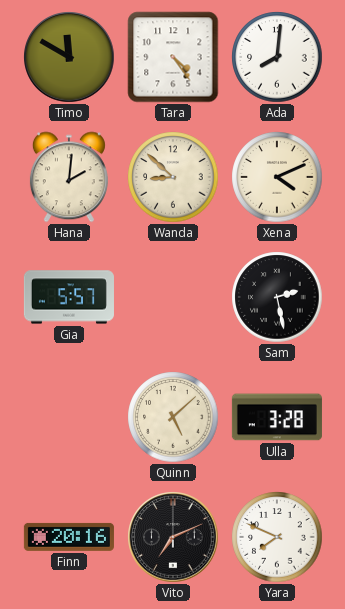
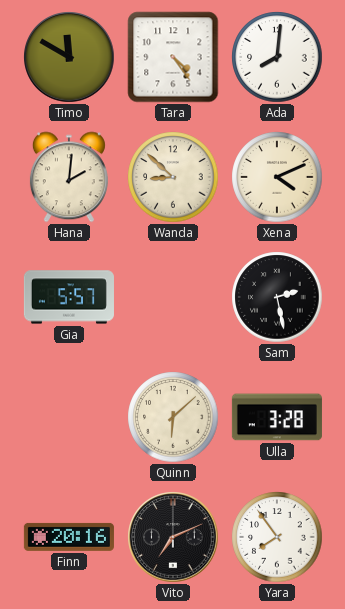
Quinn: 5:08 -> 6:08
Yara: 7:49 -> 7:54
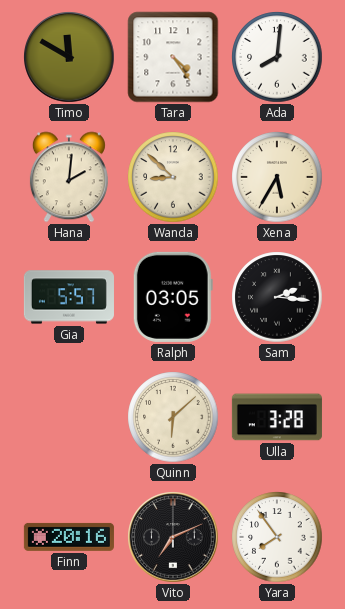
Xena: 4:11 -> 5:35
Ralph: none -> 03:05
Sam: 2:28 -> 2:16
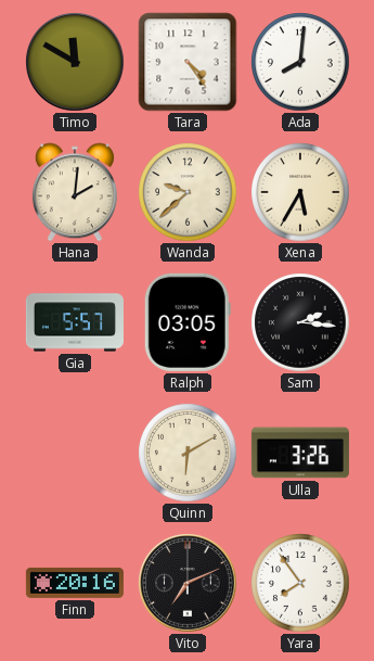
Wanda: 8:52 -> 9:38
Quinn: 6:08 -> 6:10
Ulla: 3:28 -> 3:26
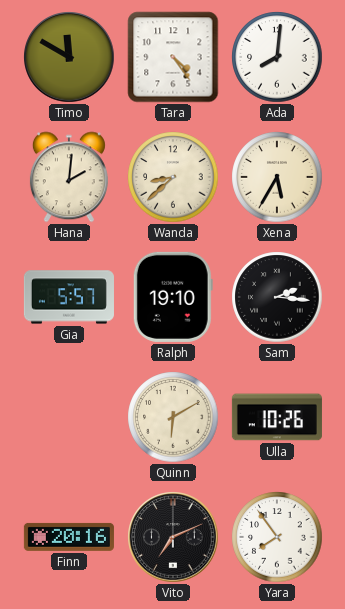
Wanda: 9:38 -> 8:38
Ralph: 03:05 -> 19:10
Ulla: 3:26 -> 10:26
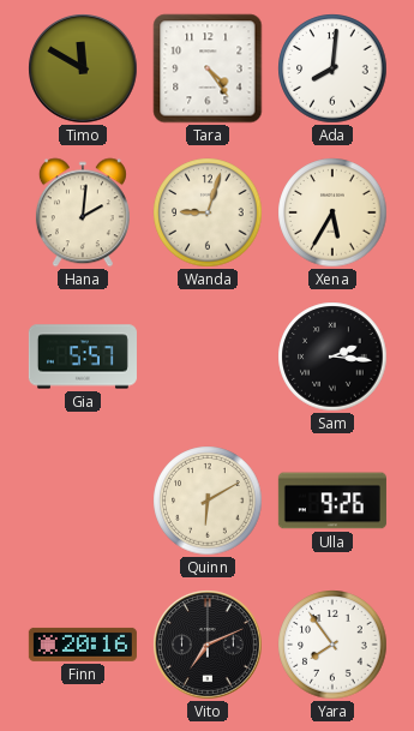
Wanda: 8:38 -> 9:03
Ralph: 19:10 -> none
Ulla: 10:26 -> 9:26
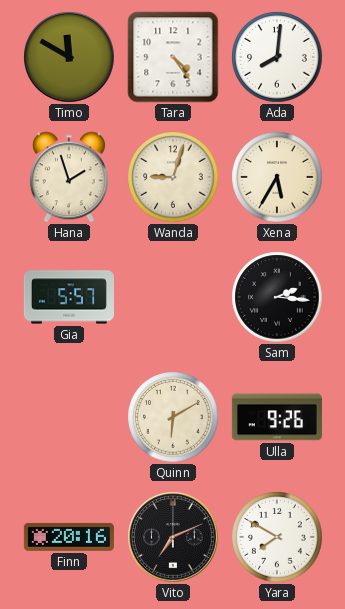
Hana: 2:01 -> 1:57
Yara: 7:54 -> 7:50
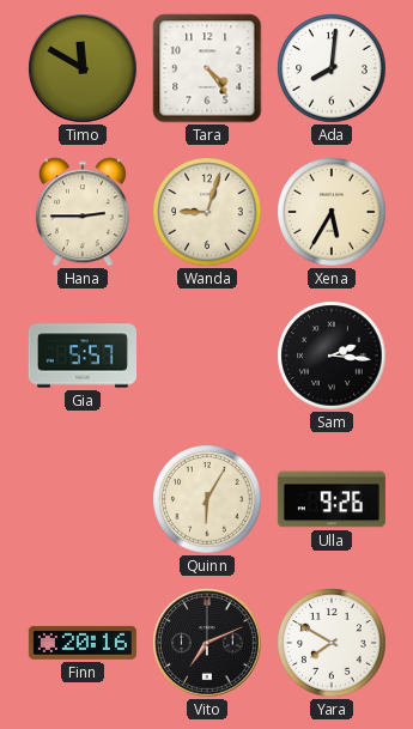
Hana: 1:57 -> 2:45
Quinn: 6:10 -> 6:05
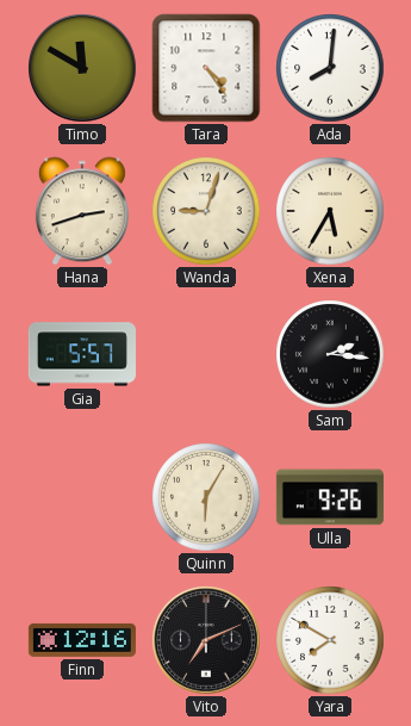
Hana: 2:45 -> 2:42
Finn: 20:16 -> 12:16
